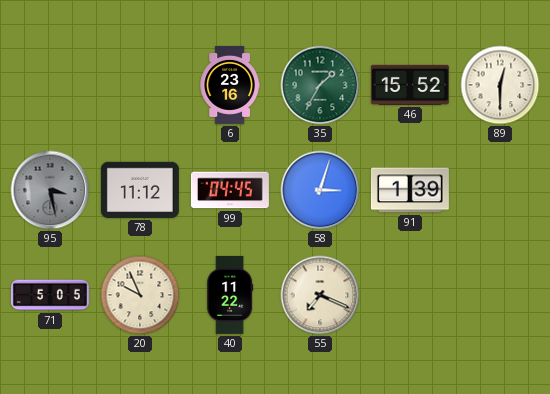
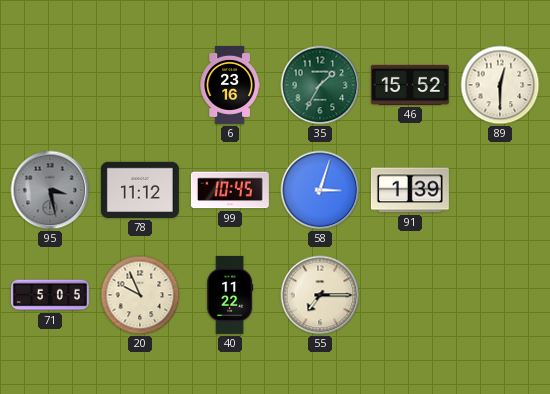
99: 04:45 -> 10:45
55: 7:19 -> 7:15
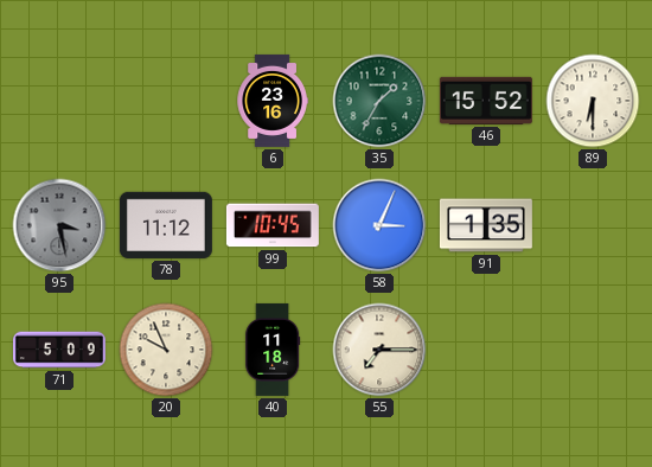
89: 12:30 -> 6:30
58: 3:03 -> 3:04
91: 1:39 -> 1:35
71: 5:05 -> 5:09
40: 11:22 -> 11:18
